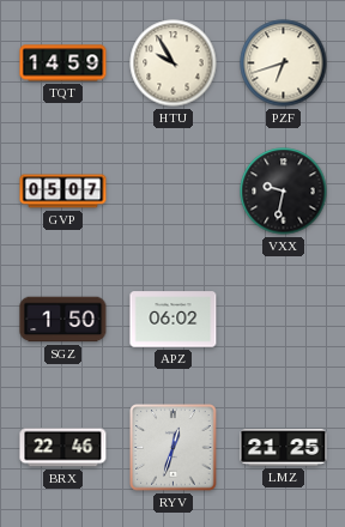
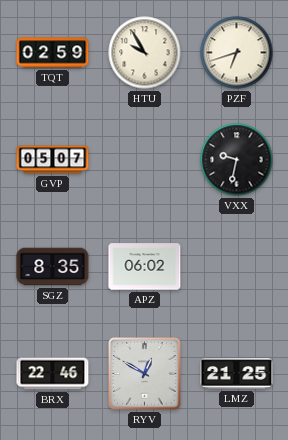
TQT: 14:59 -> 02:59
SGZ: 1:50 -> 8:35
RYV: 12:33 -> 12:50
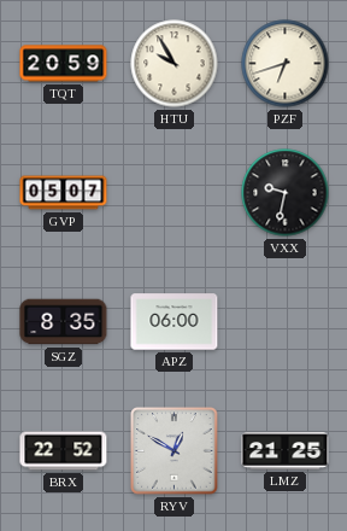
TQT: 02:59 -> 20:59
APZ: 06:02 -> 06:00
BRX: 22:46 -> 22:52
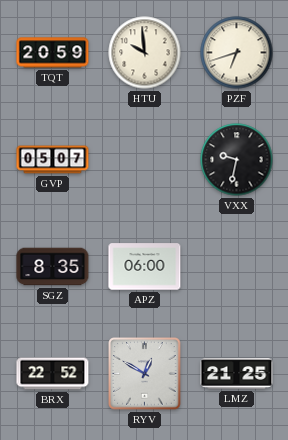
HTU: 9:55 -> 9:59
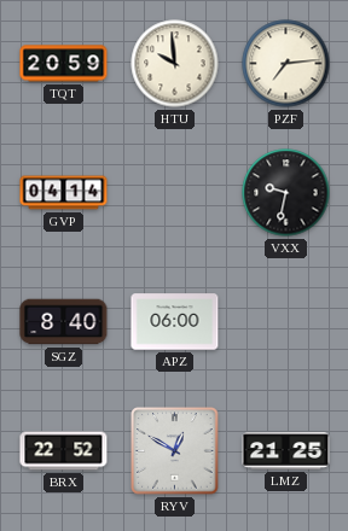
PZF: 6:42 -> 7:14
GVP: 05:07 -> 04:14
SGZ: 8:35 -> 8:40
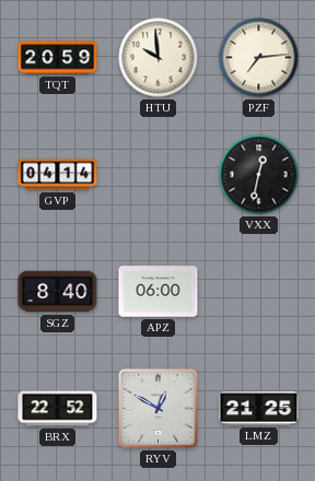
VXX: 9:32 -> 12:32
